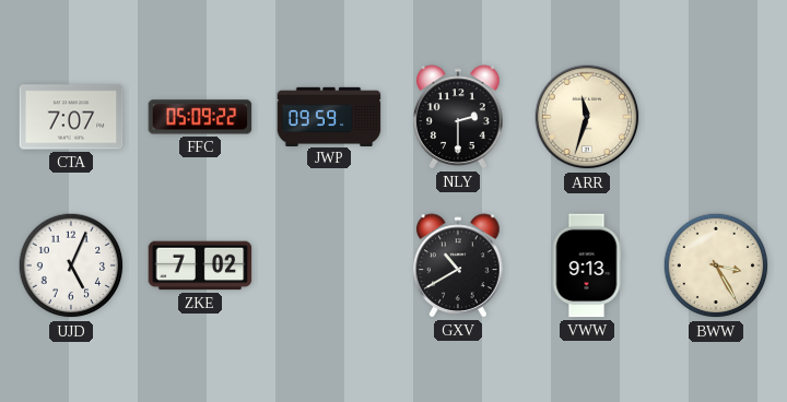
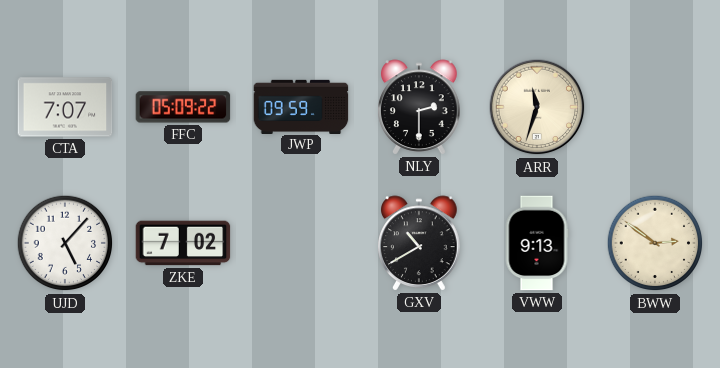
UJD: 5:04 -> 5:07
BWW: 3:25 -> 2:51
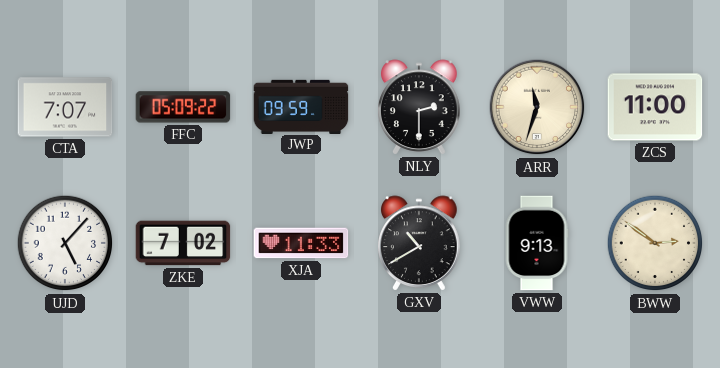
ZCS: none -> 11:00
XJA: none -> 11:33
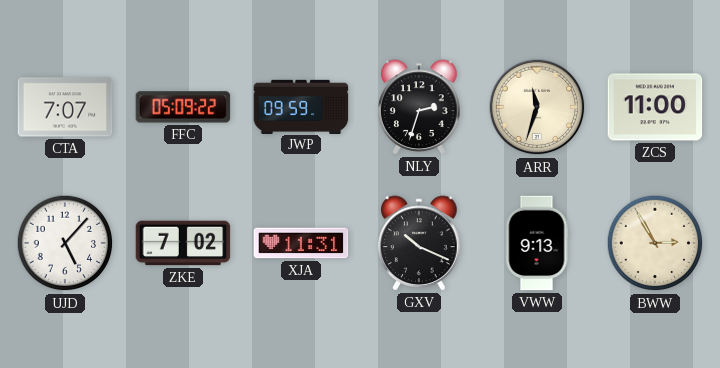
NLY: 2:30 -> 2:33
XJA: 11:33 -> 11:31
GXV: 10:40 -> 10:19
BWW: 2:51 -> 2:55
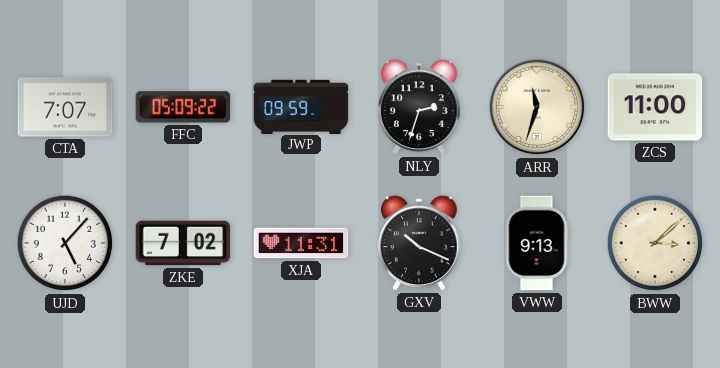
BWW: 2:55 -> 3:08
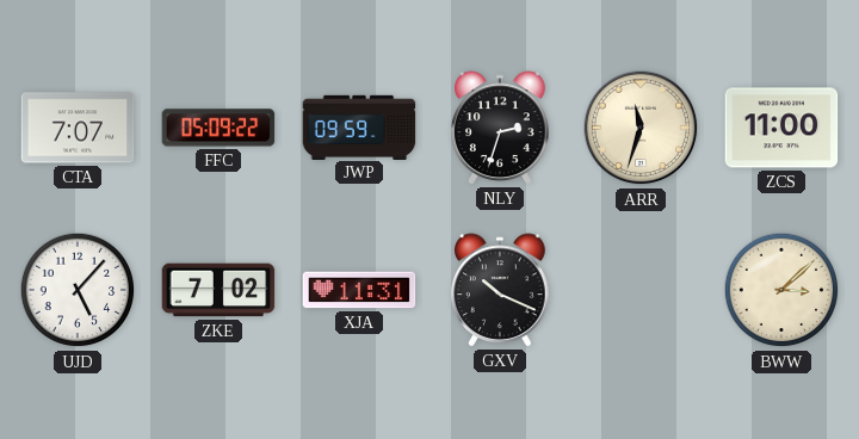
VWW: 9:13 -> none
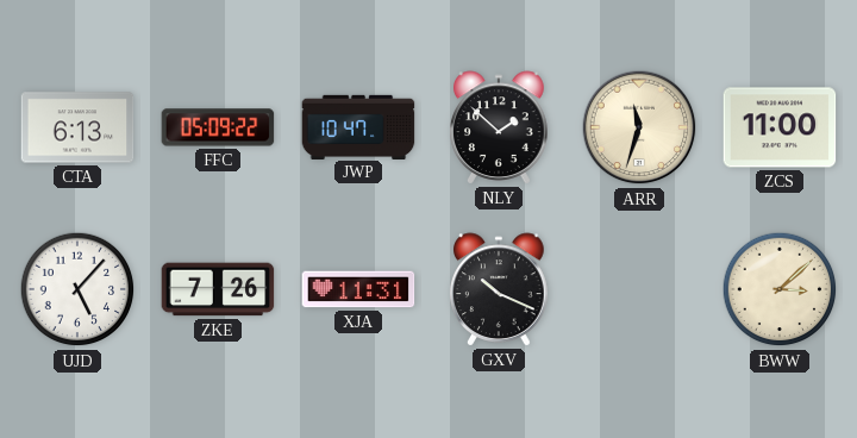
CTA: 7:07 -> 6:13
JWP: 09:59 -> 10:47
NLY: 2:33 -> 1:52
ZKE: 7:02 -> 7:26
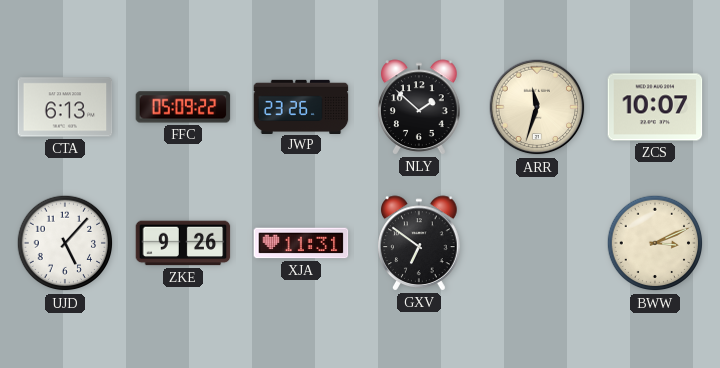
JWP: 10:47 -> 23:26
ZCS: 11:00 -> 10:07
ZKE: 7:26 -> 9:26
GXV: 10:19 -> 6:51
BWW: 3:08 -> 3:11
